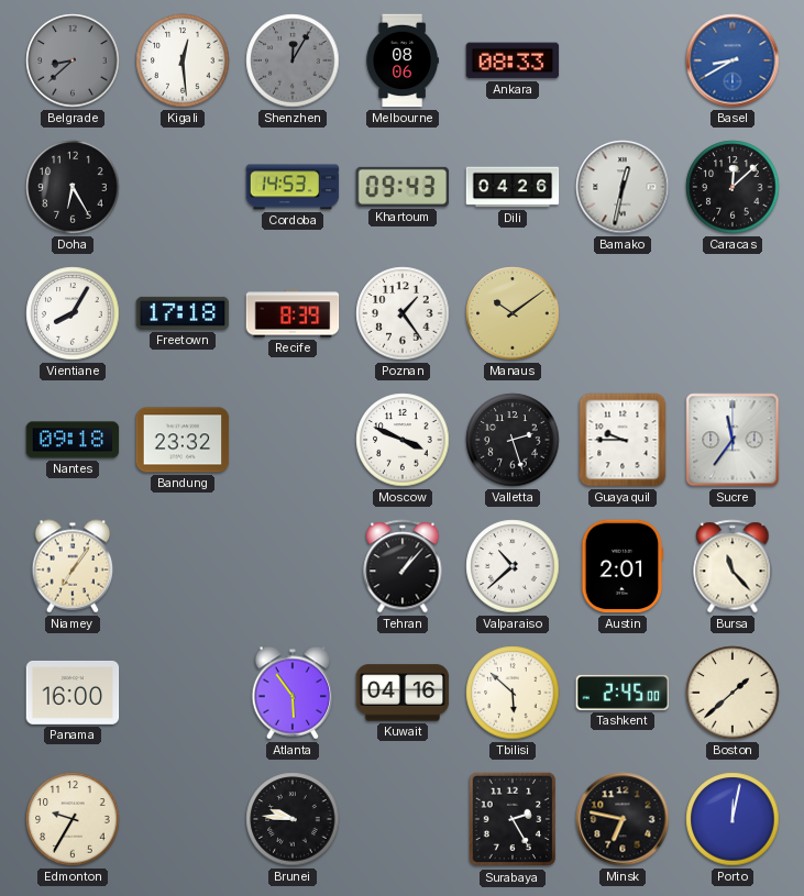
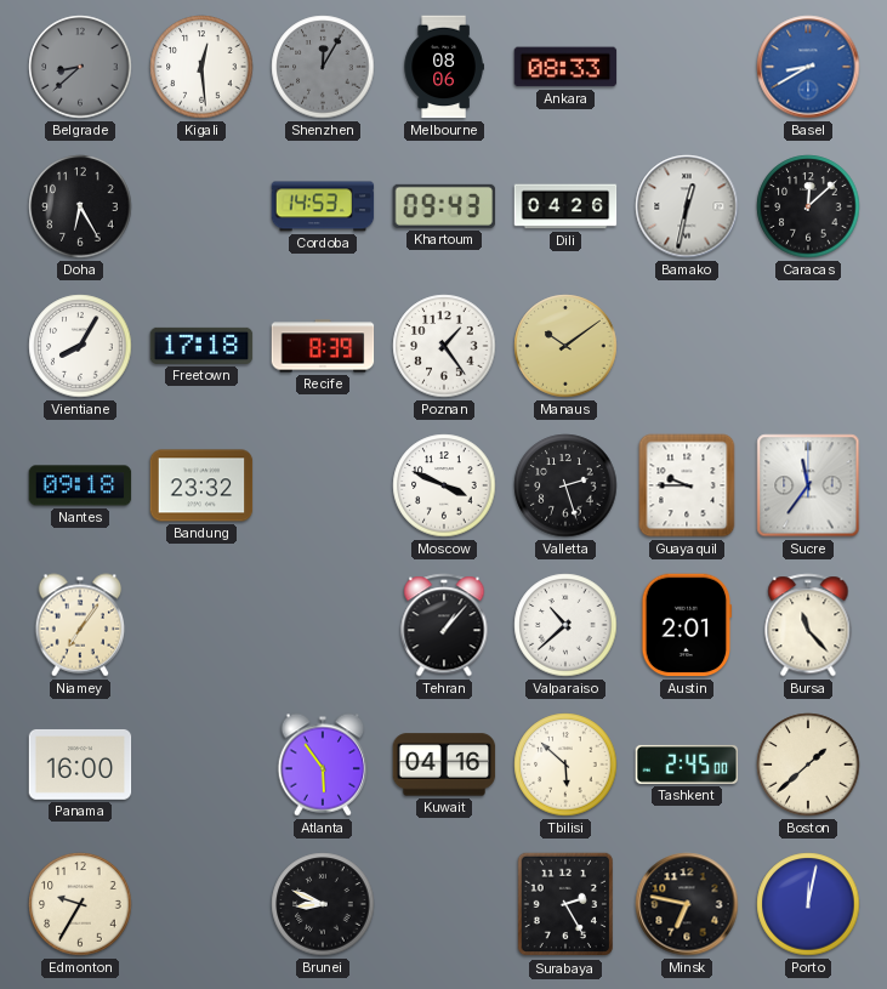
Brunei: 9:46 -> 8:49
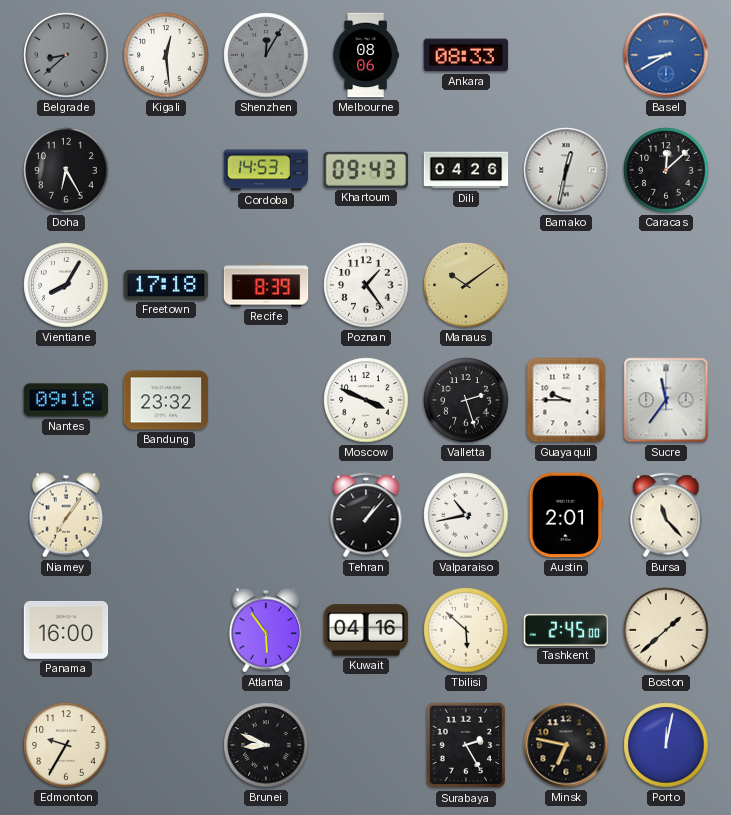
Valparaiso: 10:38 -> 10:43
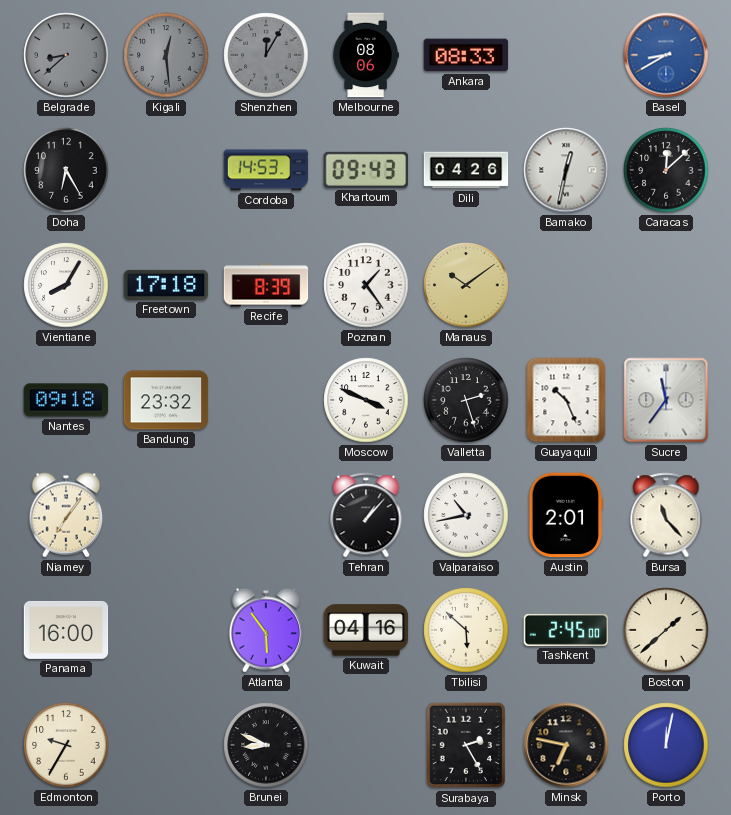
Kigali dial: white -> grey
Guayaquil: 9:45 -> 10:26
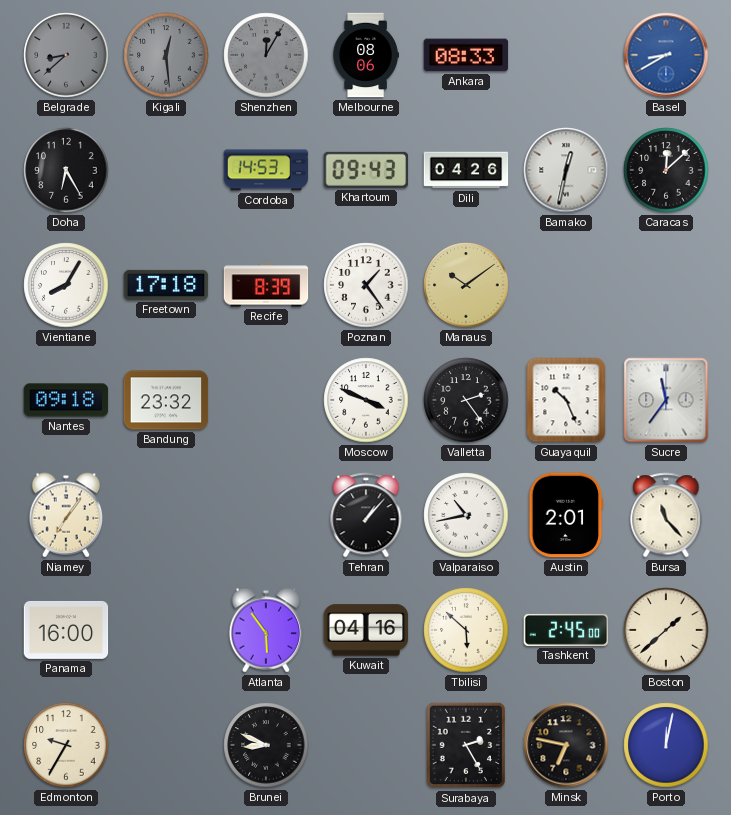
Valletta: 2:27 -> 2:24
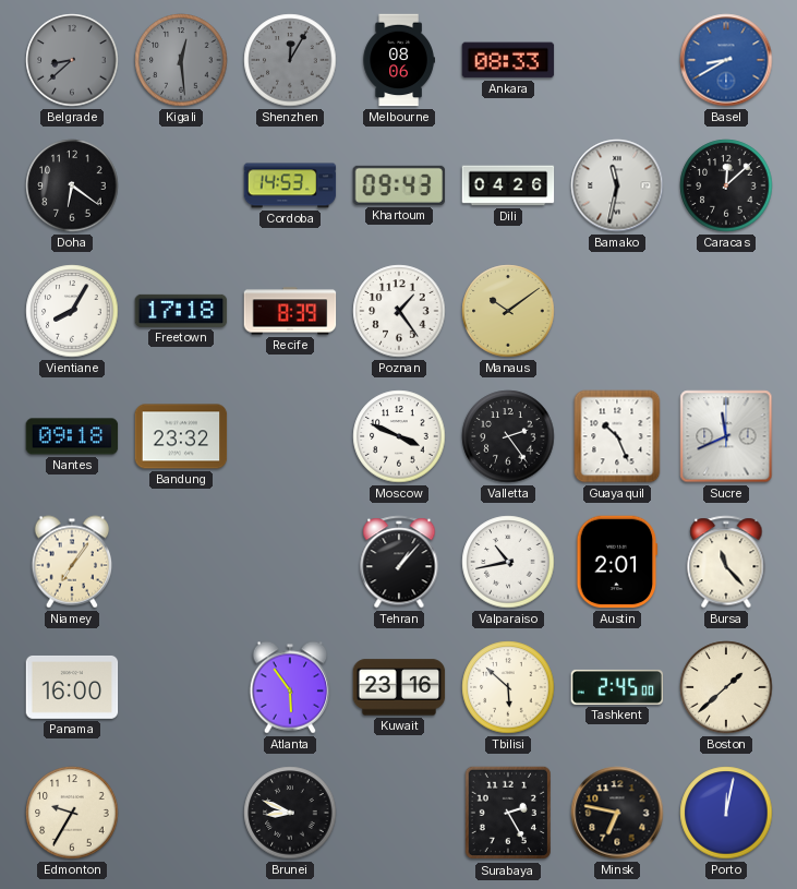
Doha: 6:25 -> 6:21
Bamako: 12:32 -> 11:32
Sucre: 11:36 -> 11:41
Kuwait: 04:16 -> 23:16
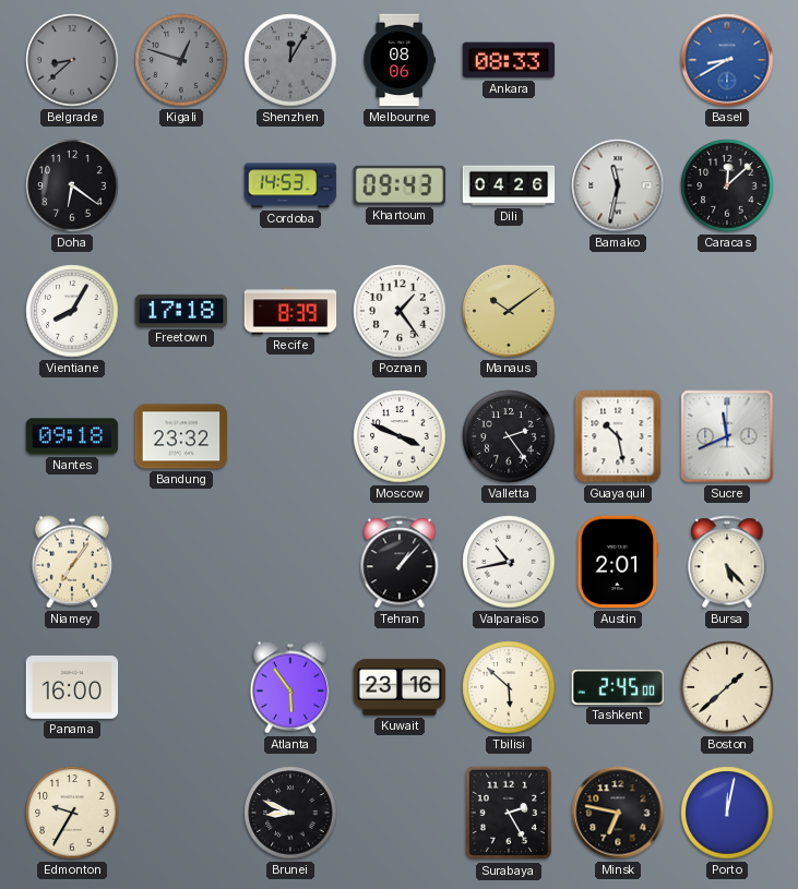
Kigali: 12:29 -> 12:48
Guayaquil: 10:26 -> 10:28
Bursa: 11:23 -> 5:23
